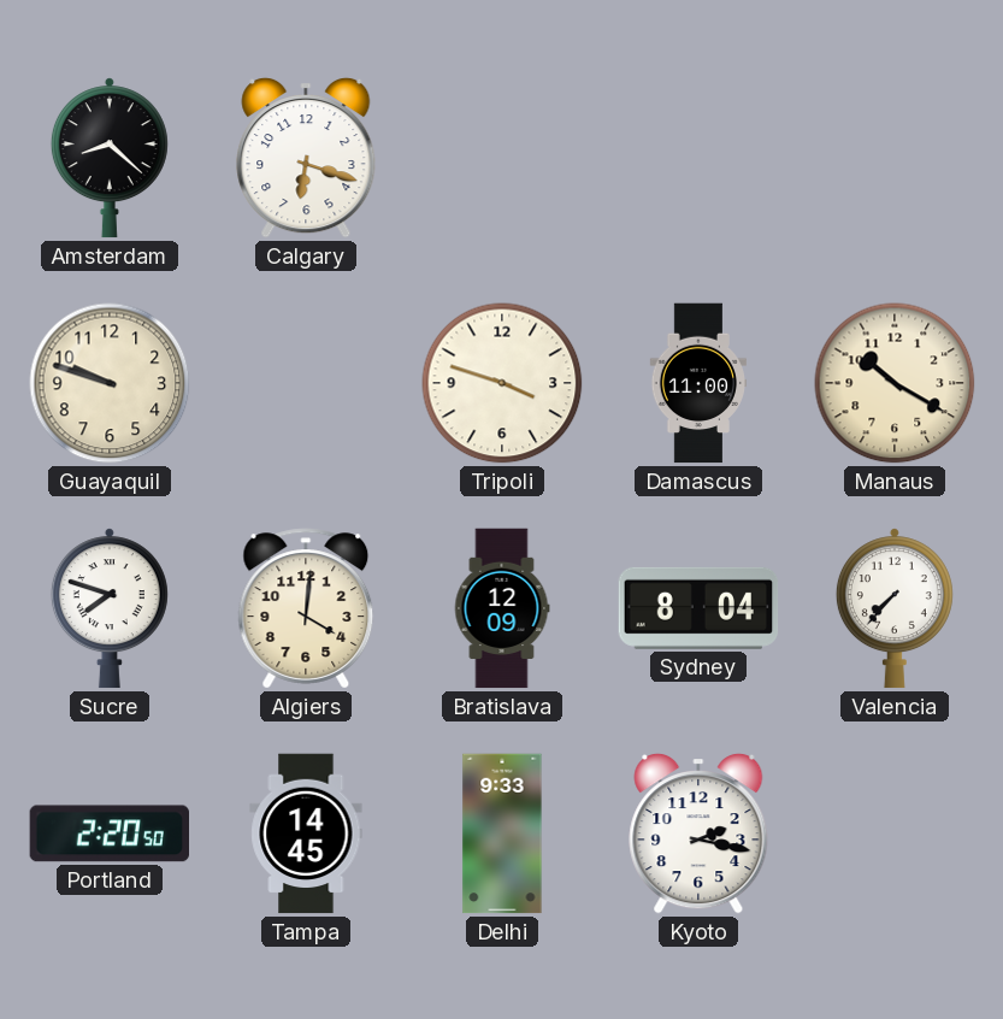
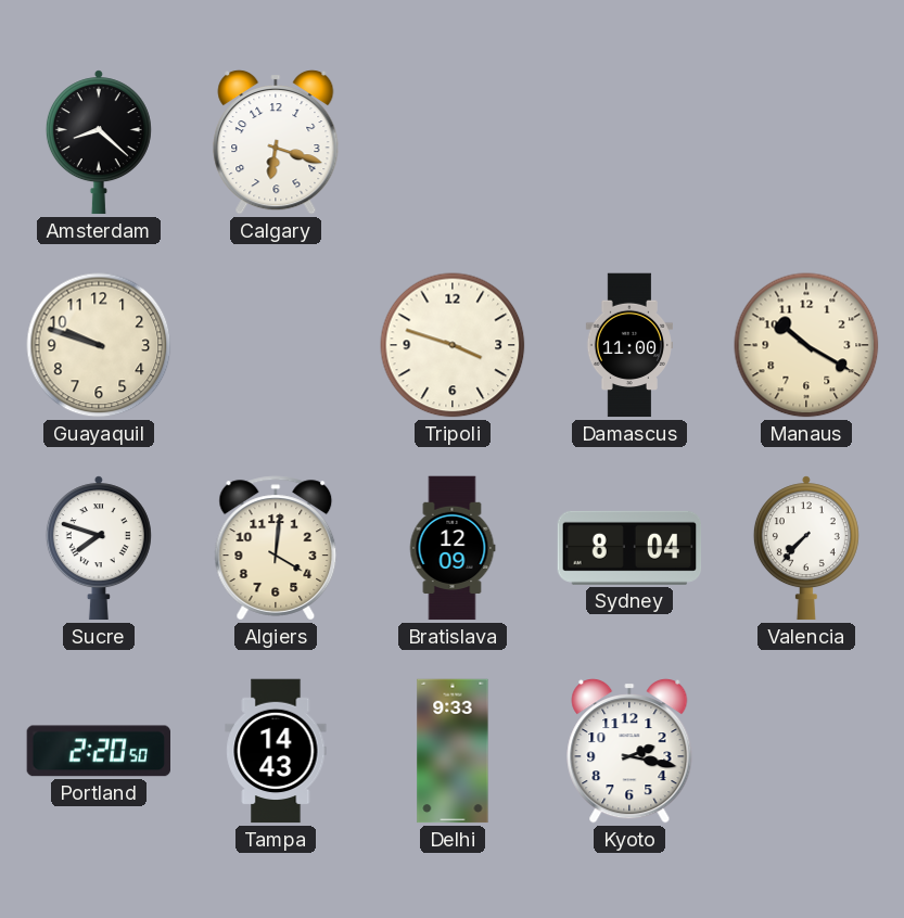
Tampa: 14:45 -> 14:43
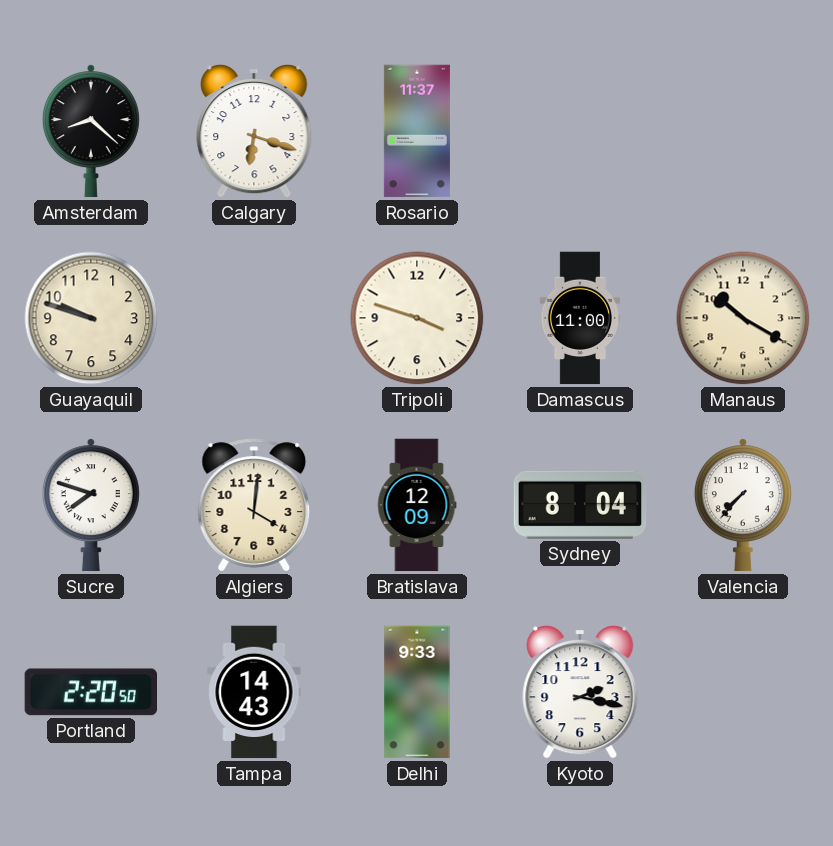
Rosario: none -> 11:37
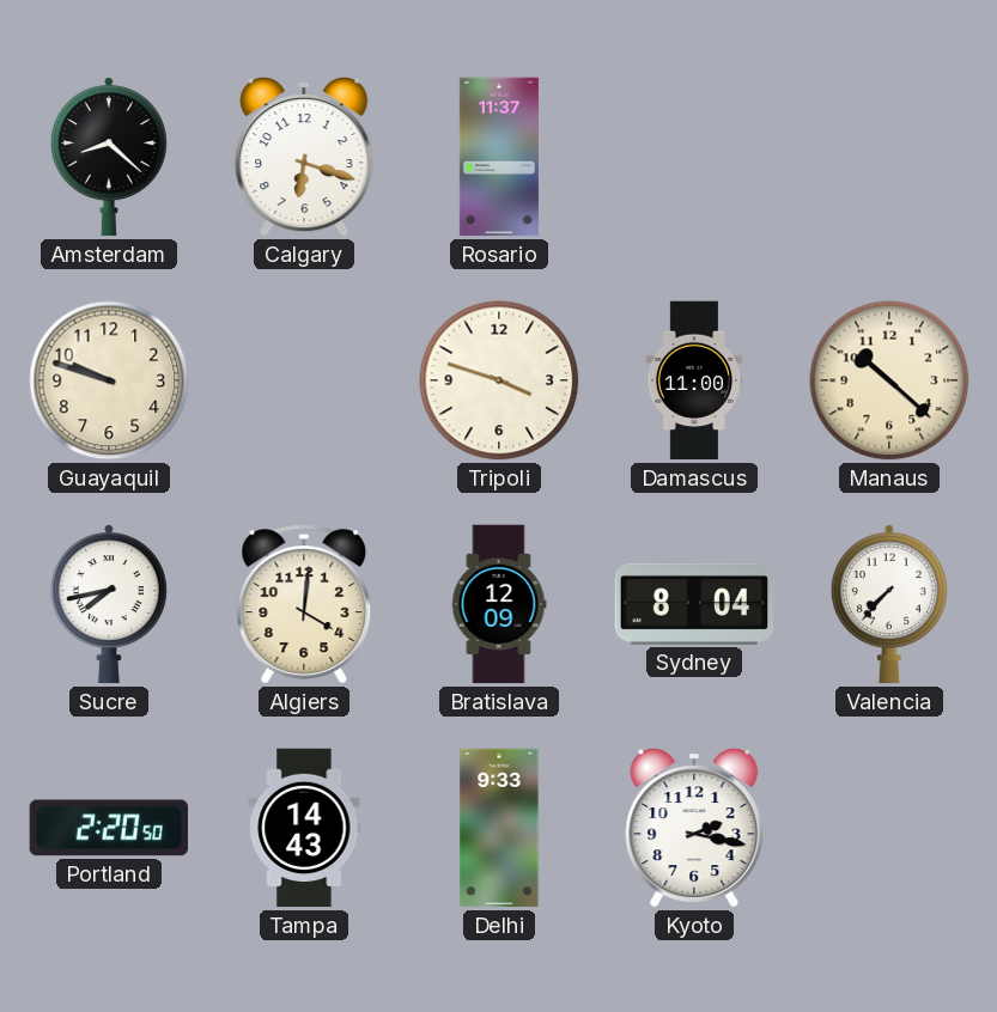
Manaus: 10:20 -> 10:22
Sucre: 7:48 -> 7:43
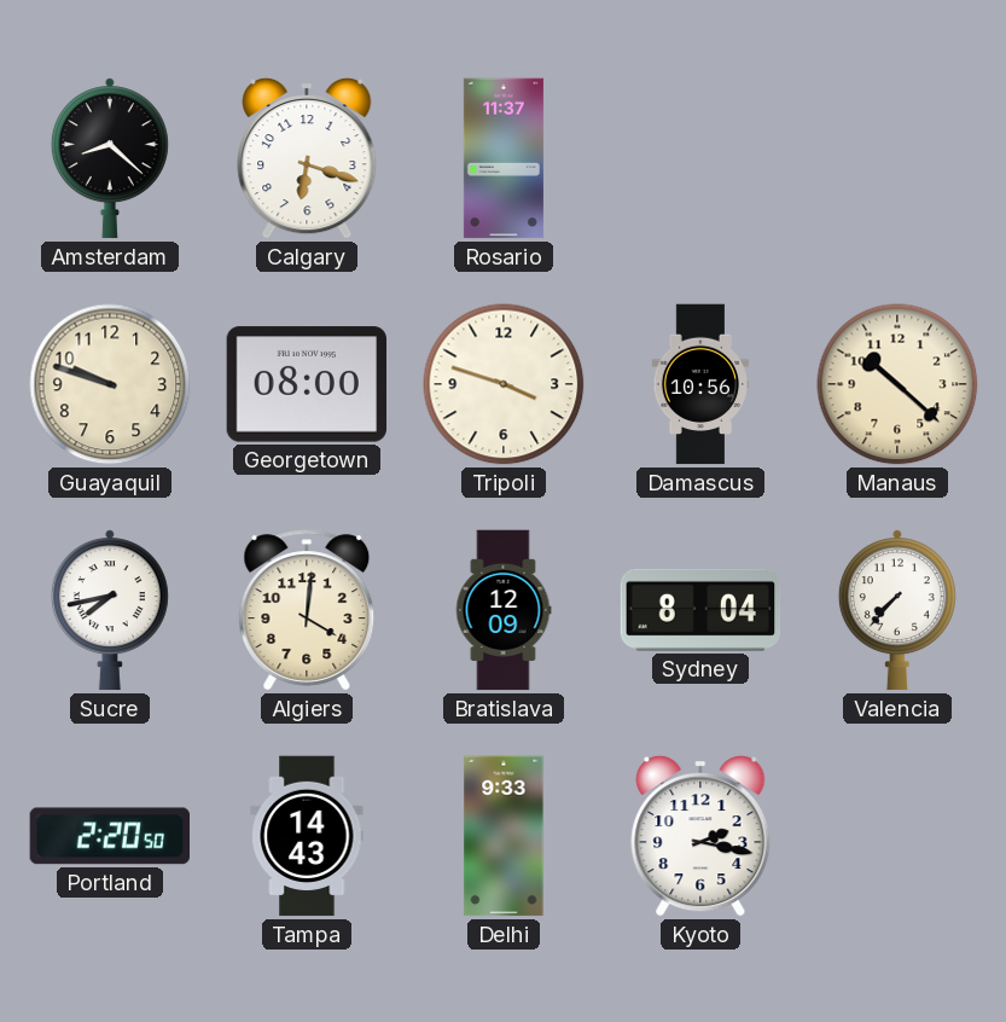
Georgetown: none -> 08:00
Damascus: 11:00 -> 10:56
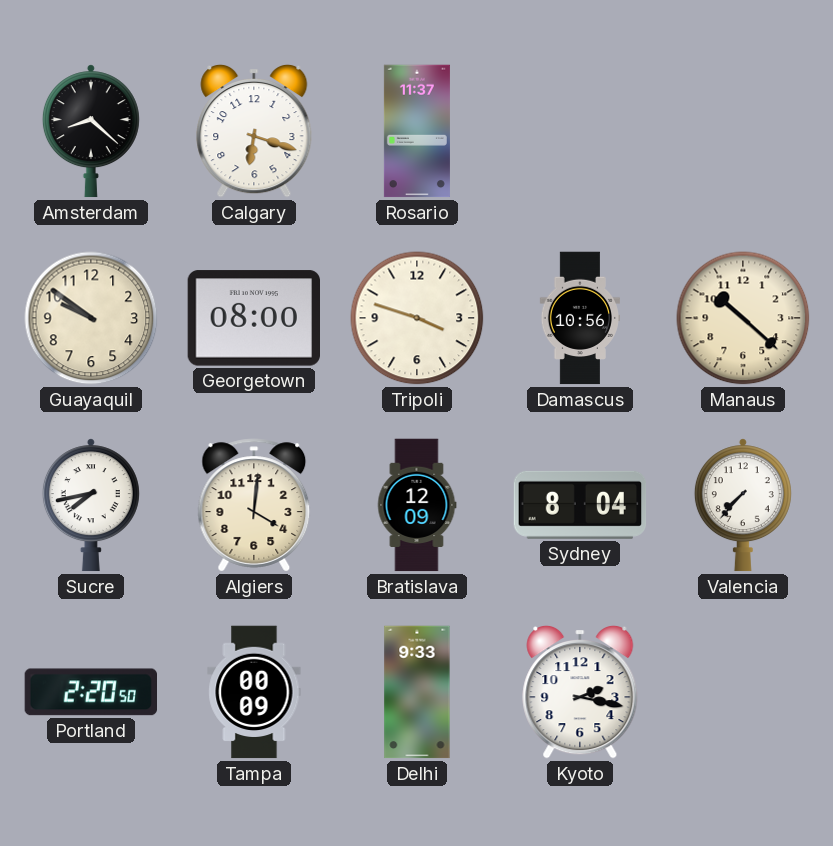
Guayaquil: 9:48 -> 9:51
Tampa: 14:43 -> 00:09
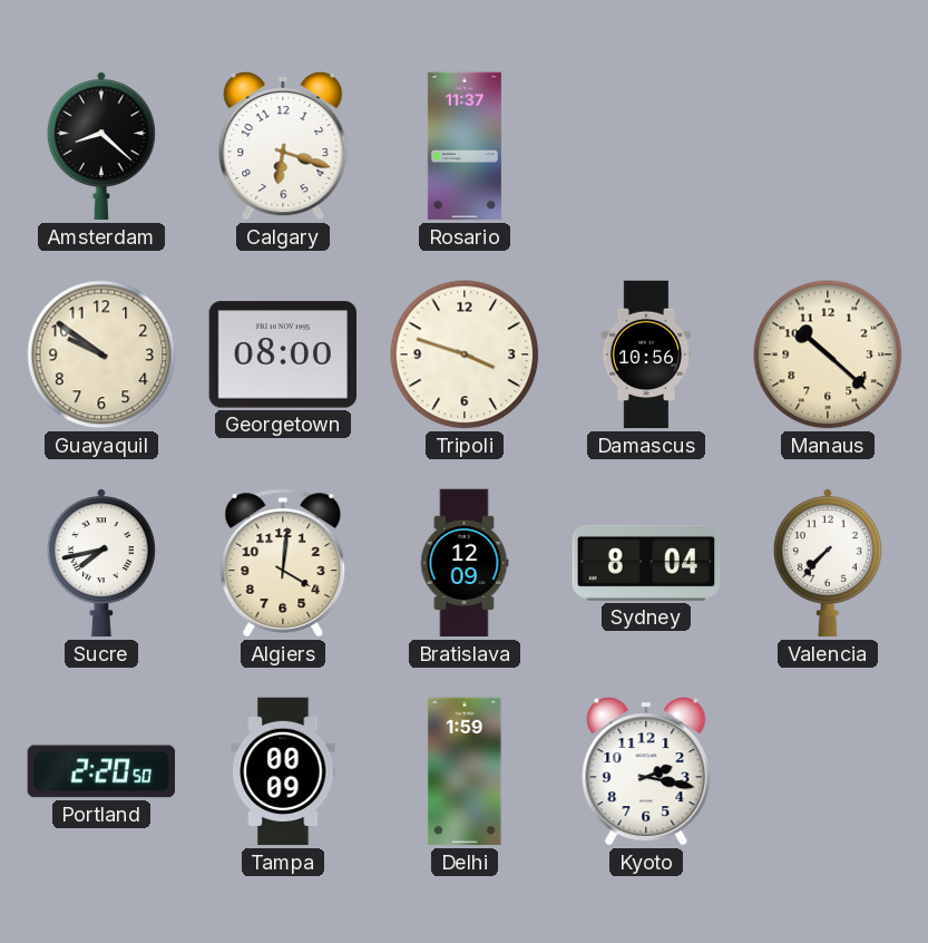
Delhi: 9:33 -> 1:59
